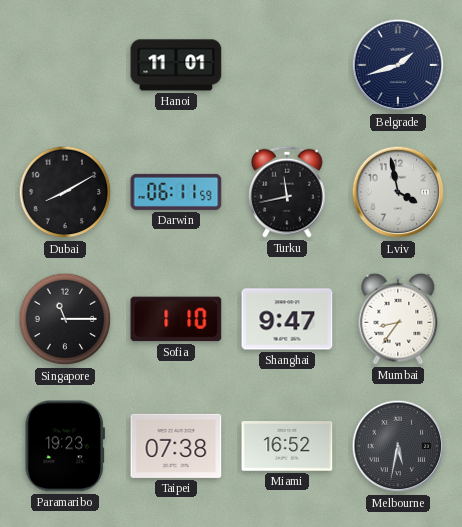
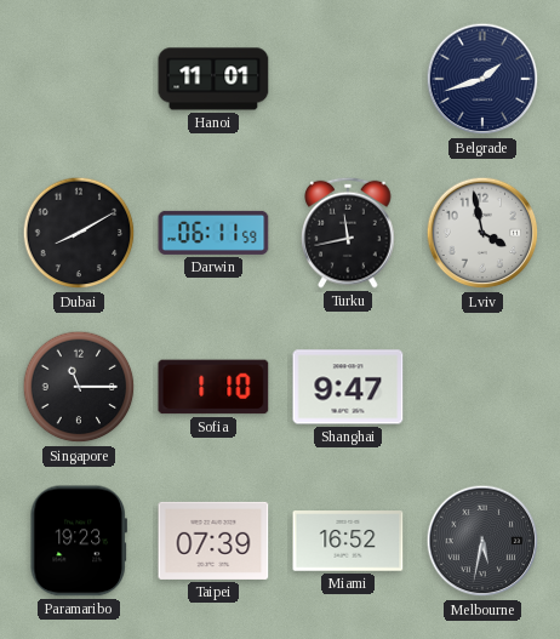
Mumbai: 8:36 -> none
Taipei: 07:38 -> 07:39
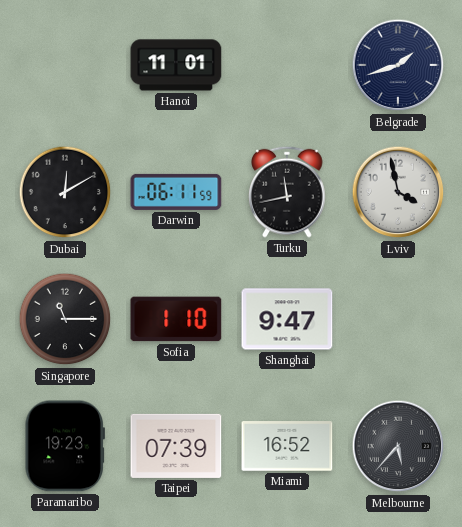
Dubai: 8:10 -> 12:10
Melbourne: 5:32 -> 5:37
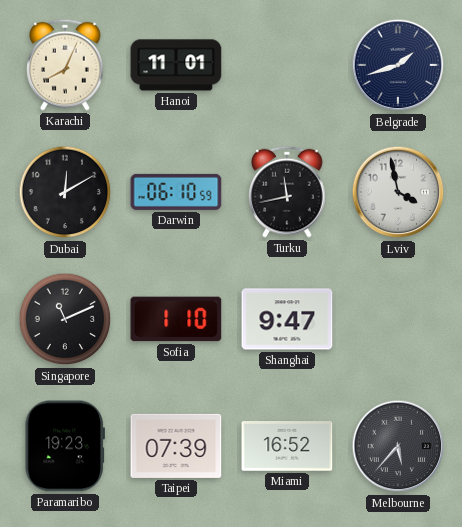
Karachi: none -> 8:04
Darwin: 06:11 -> 06:10
Singapore: 11:15 -> 11:11
